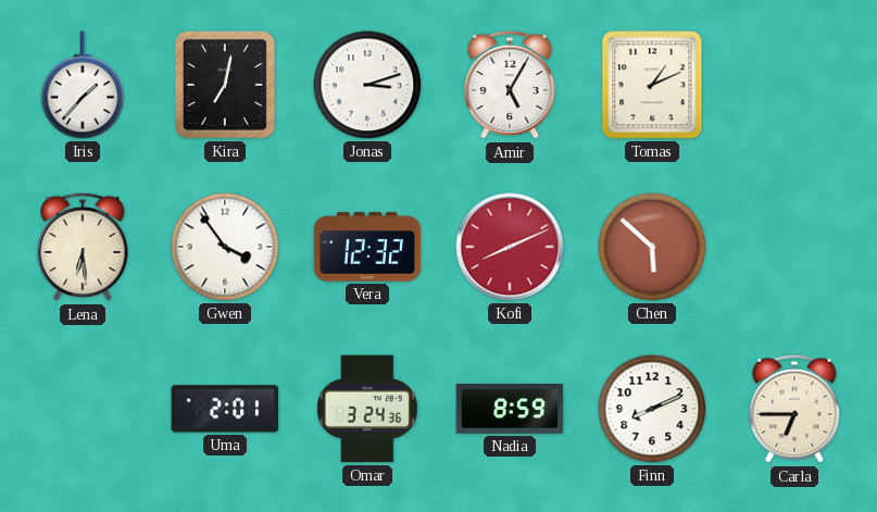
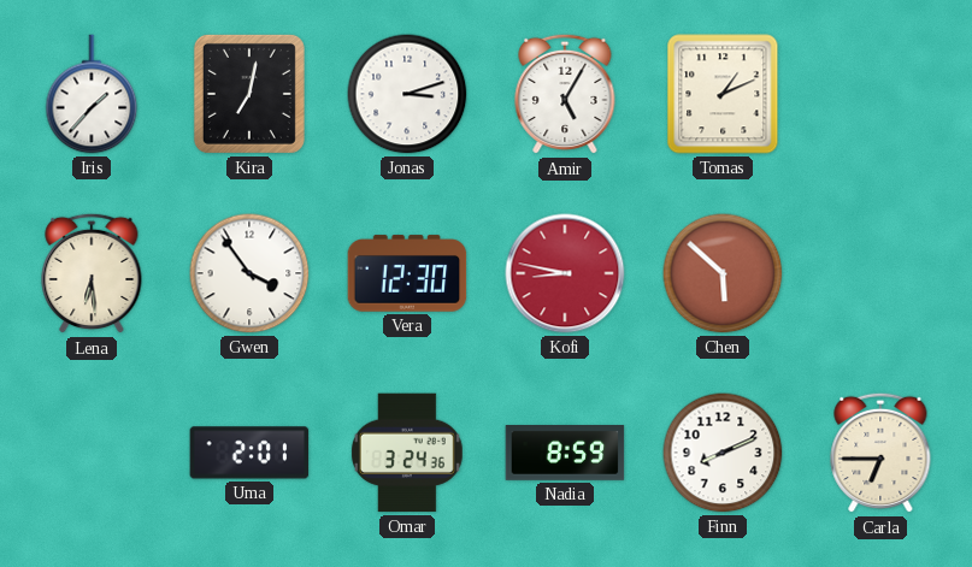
Vera: 12:32 -> 12:30
Kofi: 8:11 -> 8:47
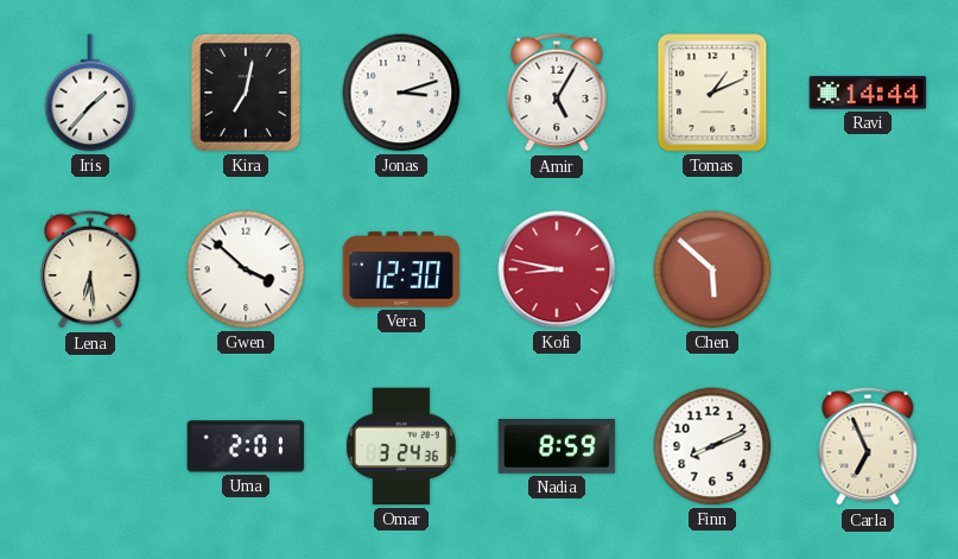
Ravi: none -> 14:44
Gwen: 3:54 -> 3:52
Carla: 6:45 -> 6:56
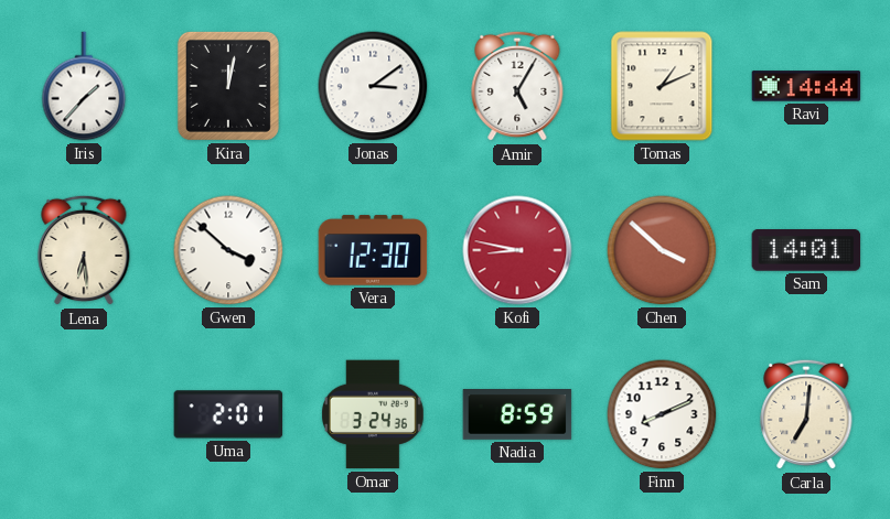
Kira: 7:02 -> 12:02
Jonas: 3:12 -> 3:09
Chen: 5:52 -> 3:52
Sam: none -> 14:01
Carla: 6:56 -> 7:01
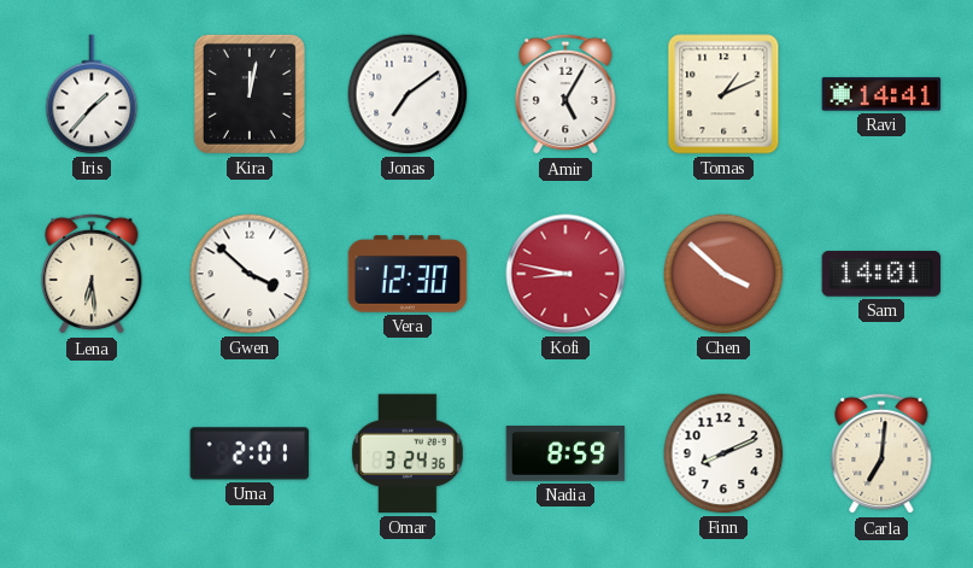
Jonas: 3:09 -> 7:09
Ravi: 14:44 -> 14:41
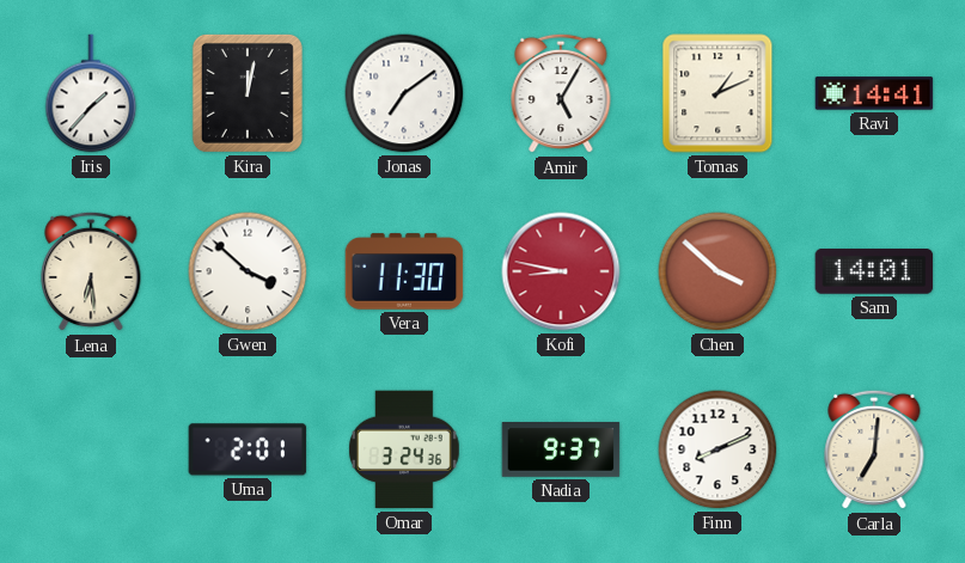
Vera: 12:30 -> 11:30
Nadia: 8:59 -> 9:37
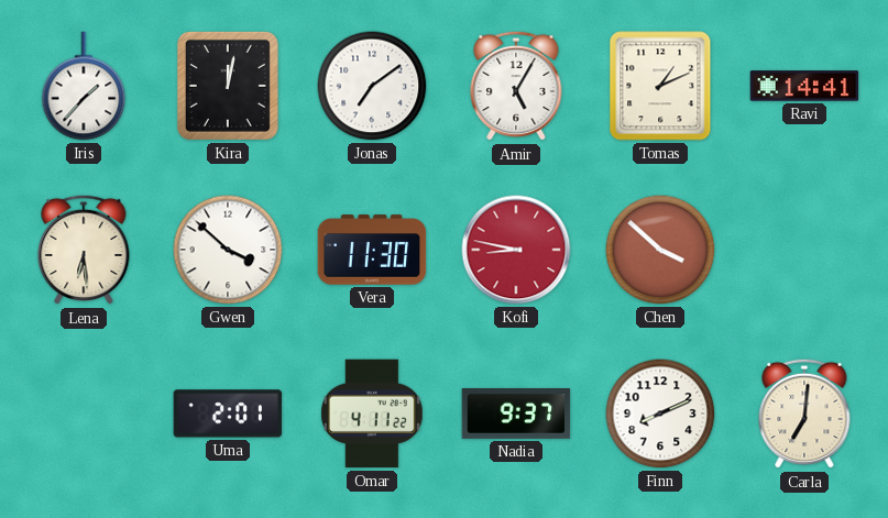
Sam: 14:01 -> none
Omar: 3:24 -> 4:11
